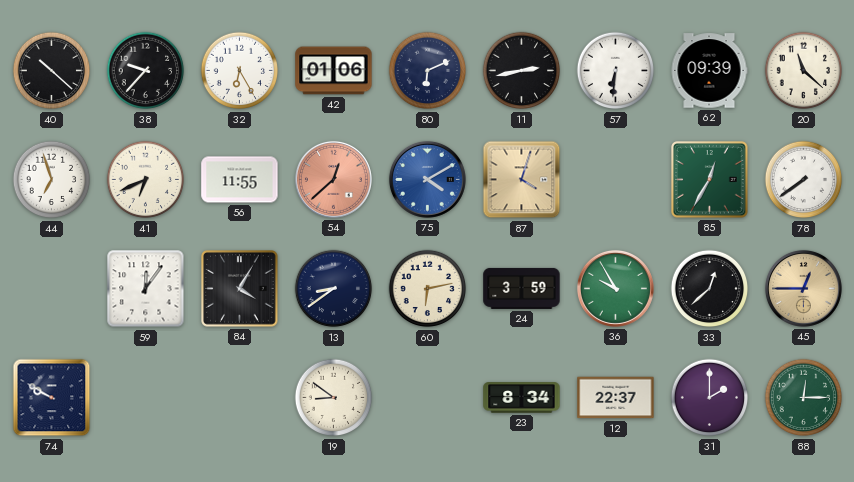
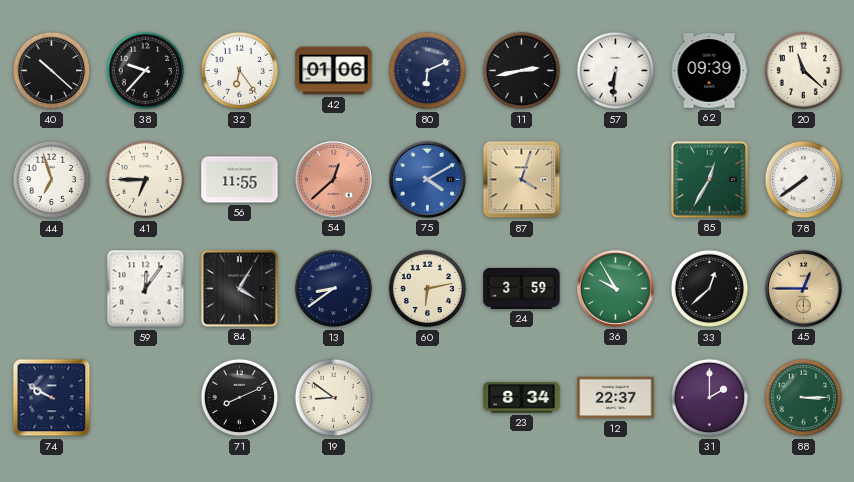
32: 6:25 -> 6:24
41: 6:41 -> 6:45
71: none -> 8:11
88: 12:15 -> 3:15
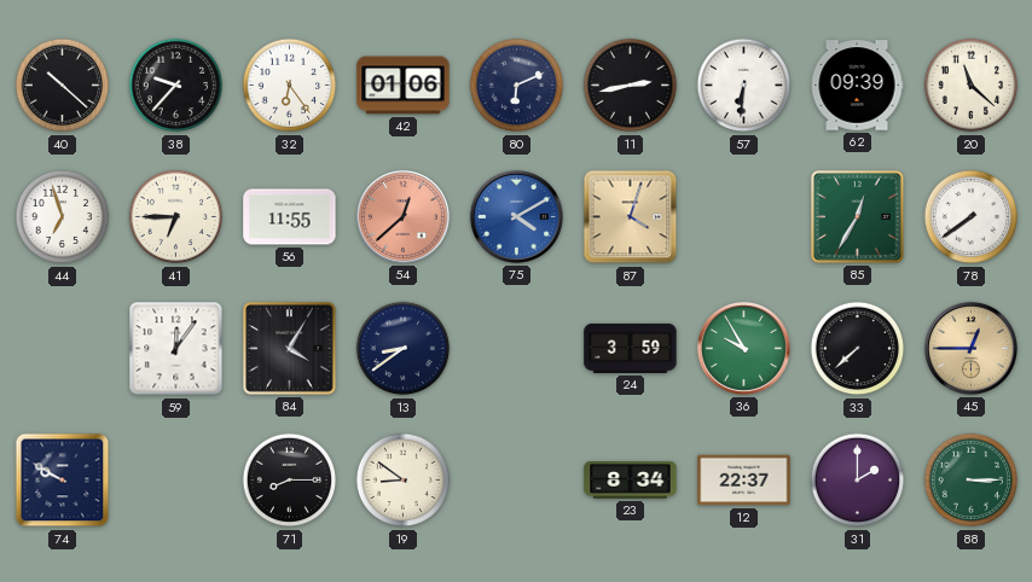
60: 6:13 -> none
33: 12:38 -> 7:38
71: 8:11 -> 8:15
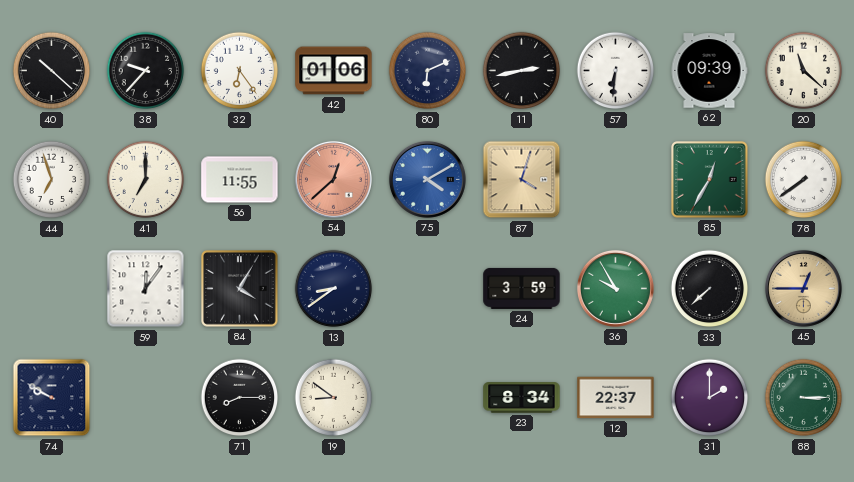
41: 6:45 -> 7:00
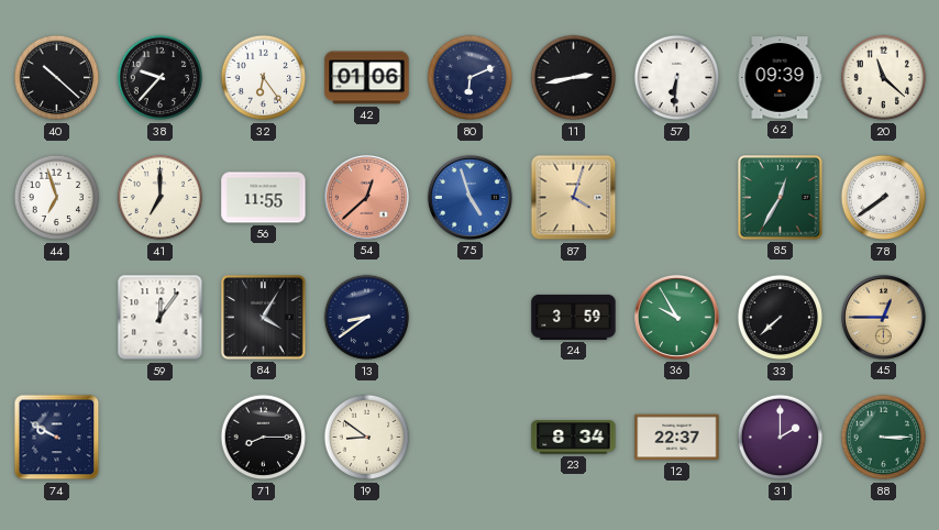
75: 4:10 -> 4:57
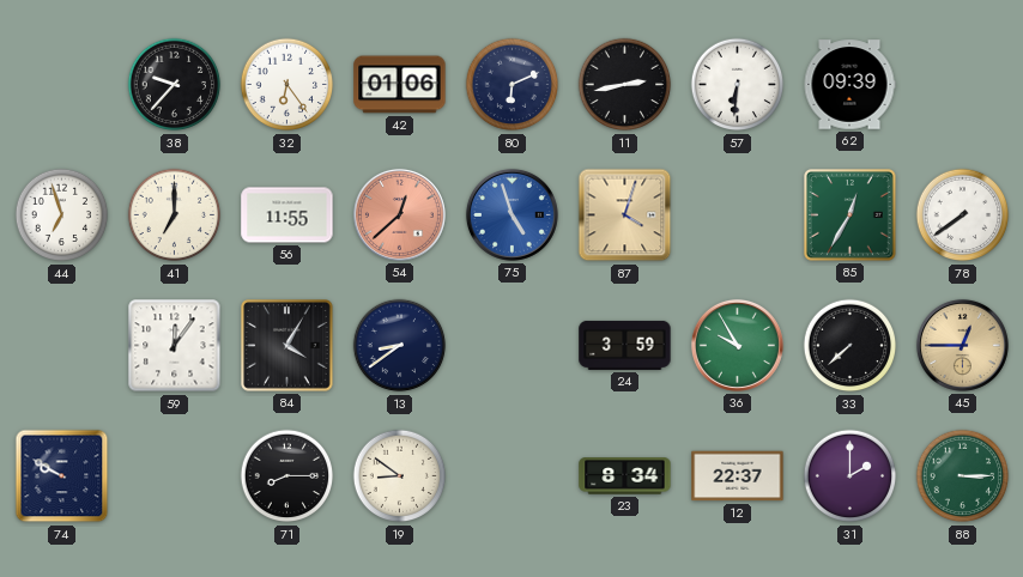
40: 10:22 -> none
20: 11:22 -> none
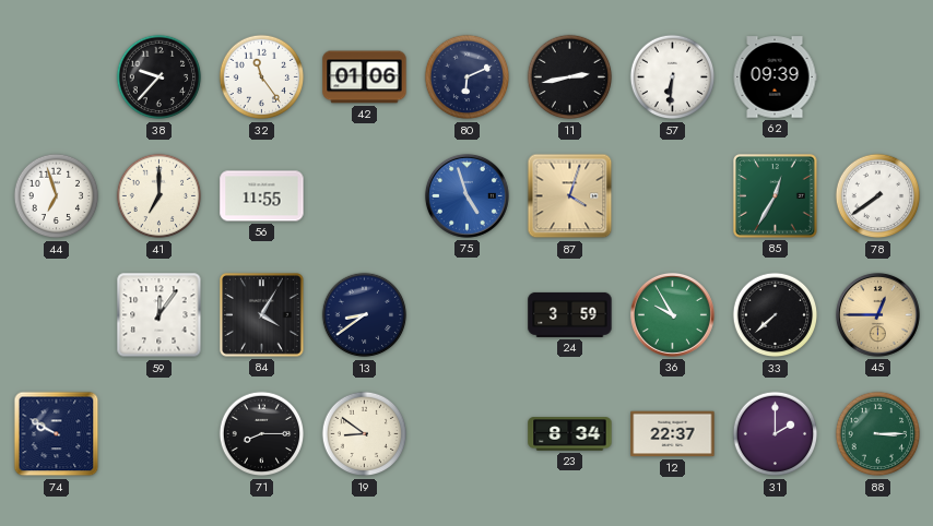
32: 6:24 -> 11:24
54: 12:38 -> none
